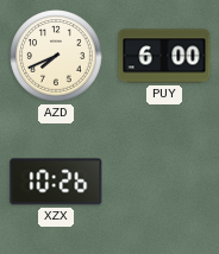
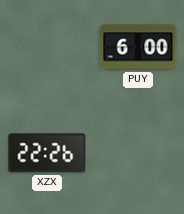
AZD: 7:41 -> none
XZX: 10:26 -> 22:26
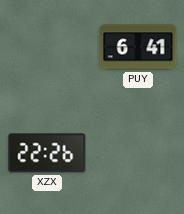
PUY: 6:00 -> 6:41
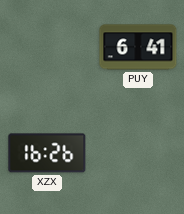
XZX: 22:26 -> 16:26
